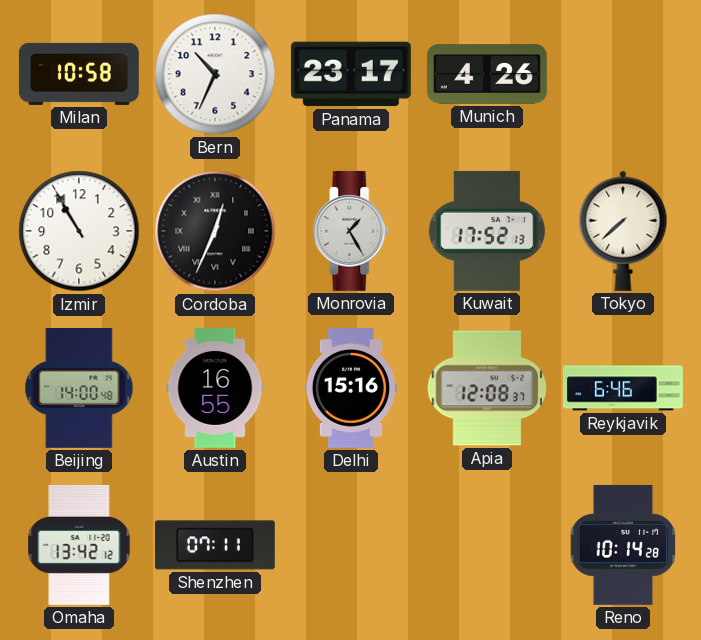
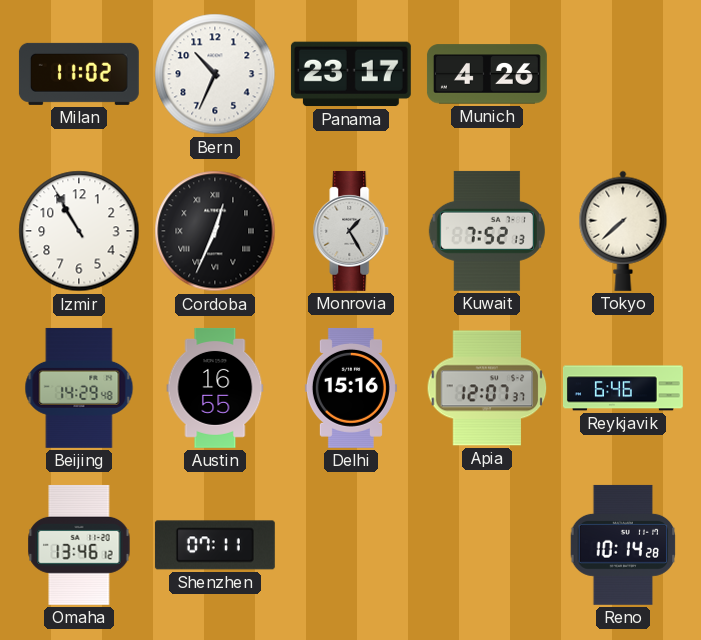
Milan: 10:58 -> 11:02
Kuwait: 17:52 -> 7:52
Beijing: 14:00 -> 14:29
Apia: 12:08 -> 12:07
Omaha: 13:42 -> 13:46
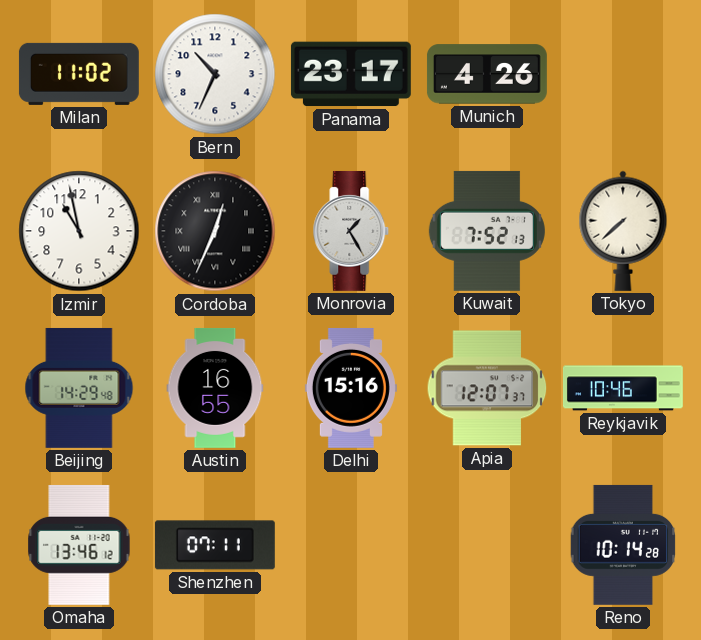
Izmir: 10:55 -> 10:58
Reykjavik: 6:46 -> 10:46
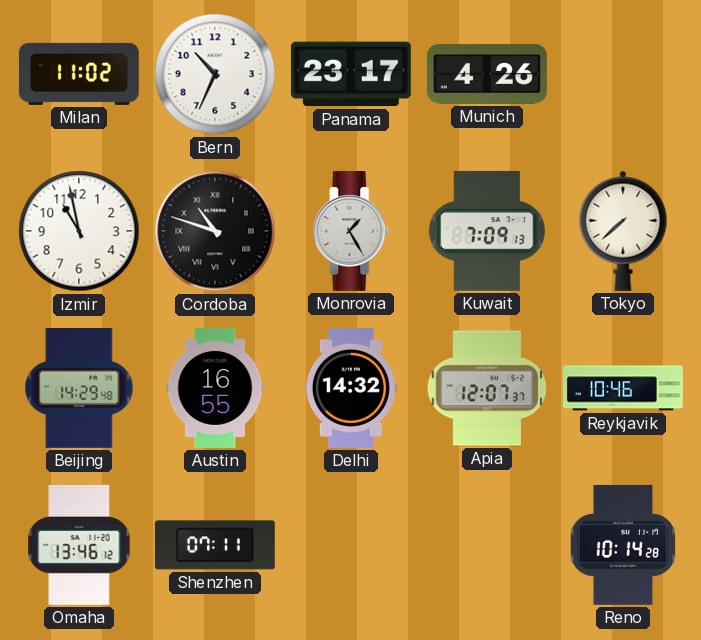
Cordoba: 12:34 -> 10:48
Kuwait: 7:52 -> 7:09
Delhi: 15:16 -> 14:32
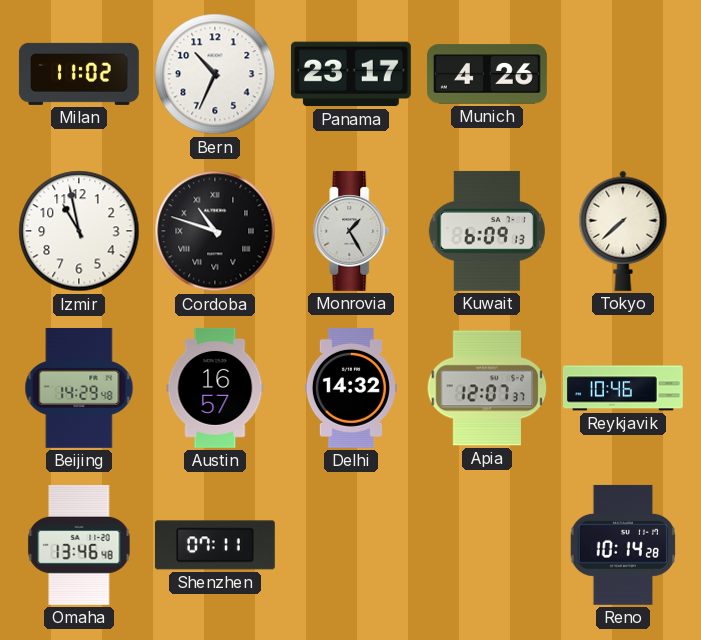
Kuwait: 7:09 -> 6:09
Austin: 16:55 -> 16:57
Omaha: 13:46:12 -> 13:46:48
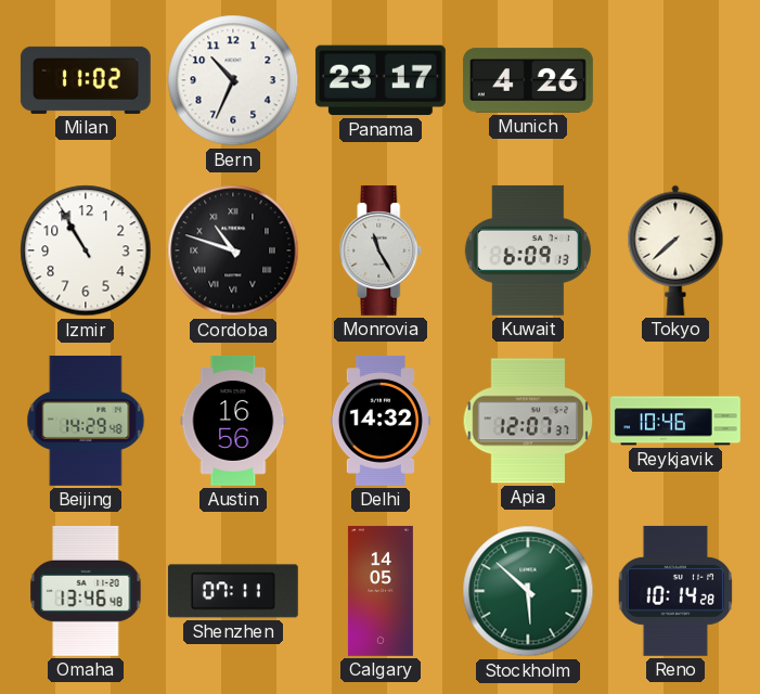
Izmir: 10:58 -> 10:55
Monrovia: 1:25 -> 11:25
Austin: 16:57 -> 16:56
Calgary: none -> 14:05
Stockholm: none -> 5:52
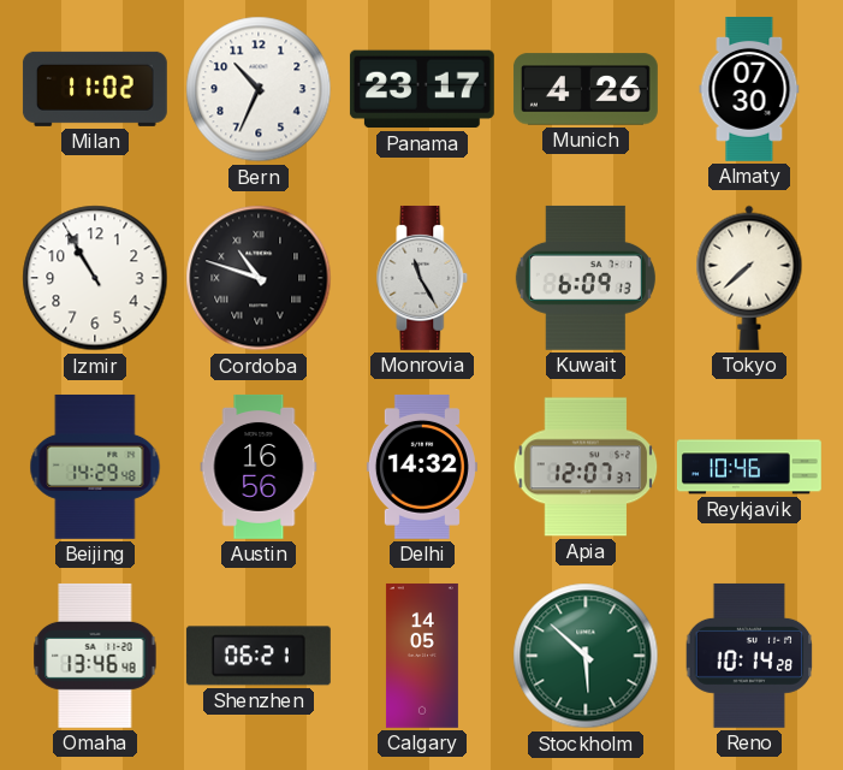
Almaty: none -> 07:30
Shenzhen: 07:11 -> 06:21
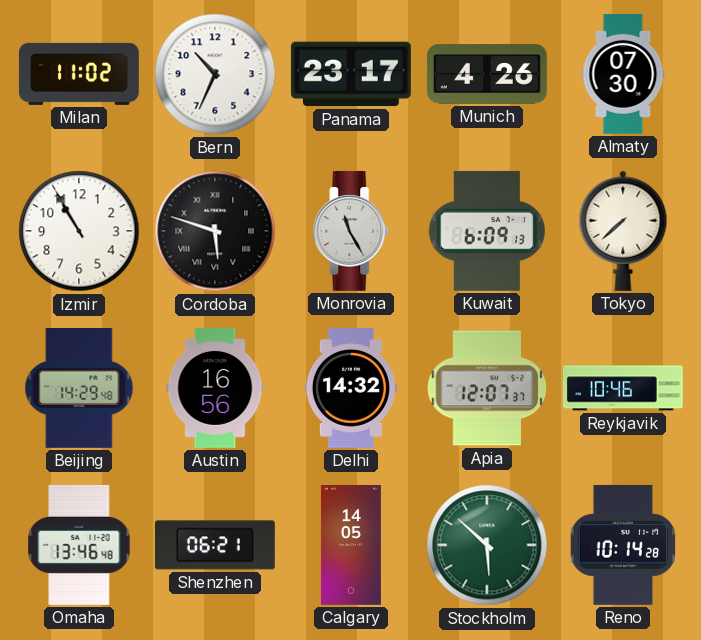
Cordoba: 10:48 -> 5:48
